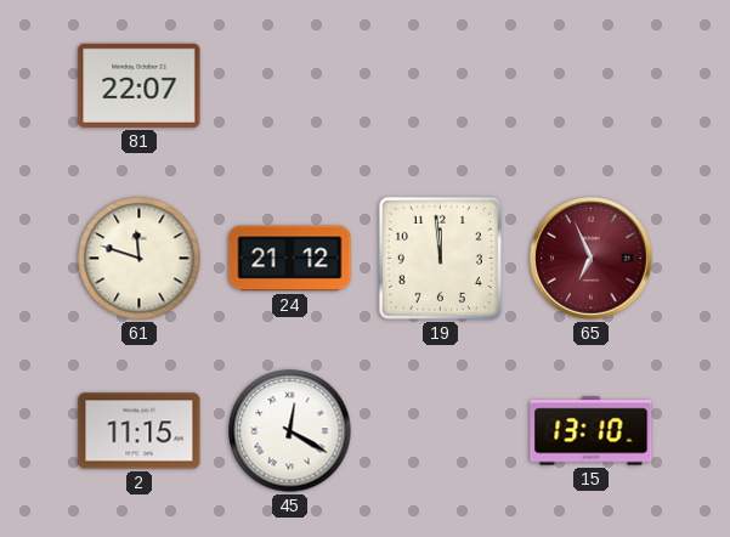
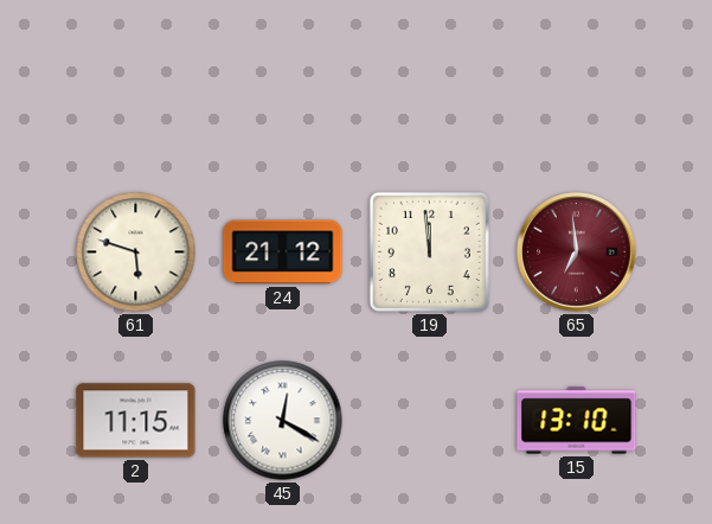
81: 22:07 -> none
61: 11:48 -> 5:48
65: 6:56 -> 6:59
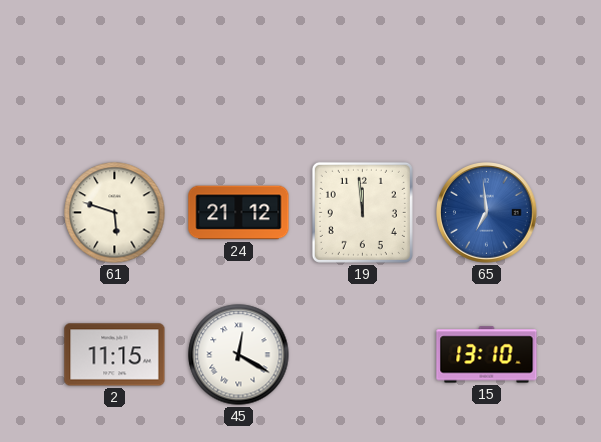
65 dial: burgundy -> blue
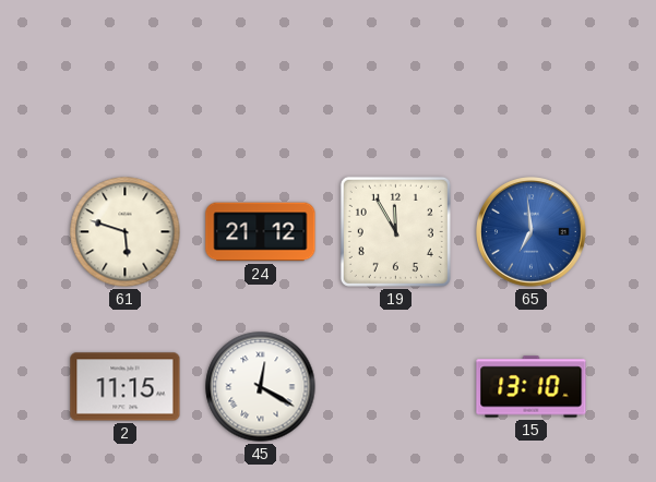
19: 11:59 -> 11:55
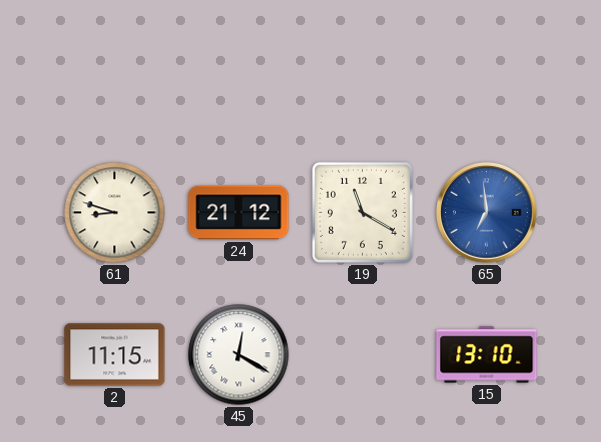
61: 5:48 -> 8:48
19: 11:55 -> 11:20
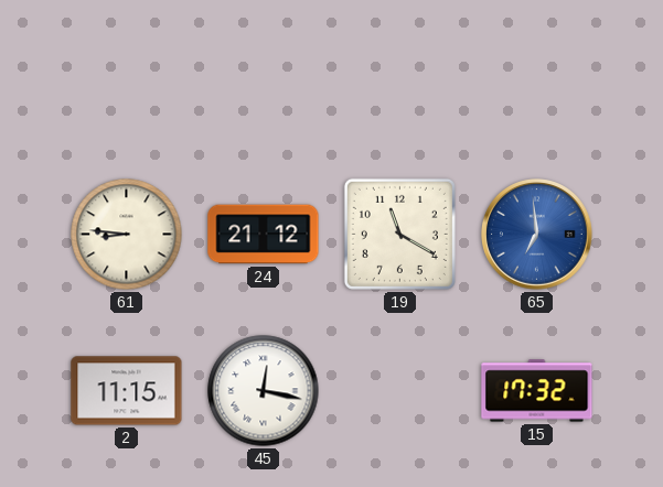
61: 8:48 -> 8:46
45: 12:20 -> 12:17
15: 13:10 -> 17:32
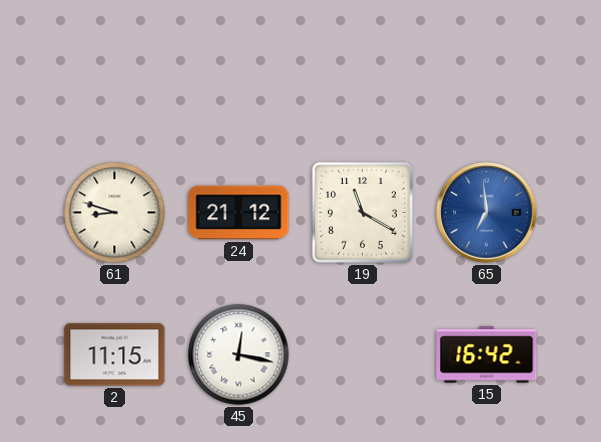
61: 8:46 -> 8:48
15: 17:32 -> 16:42
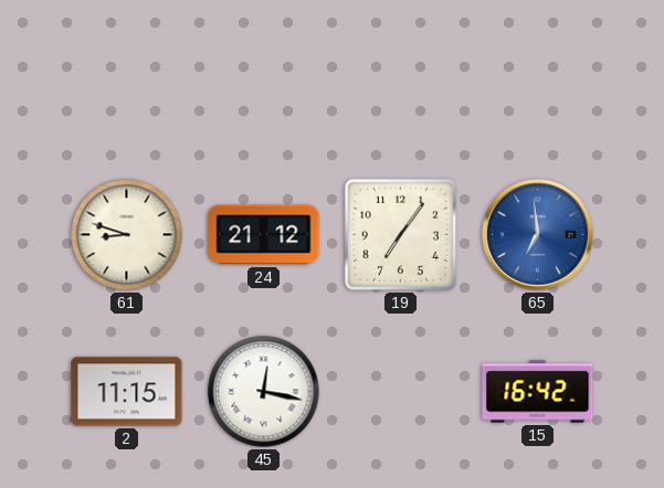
19: 11:20 -> 7:06
